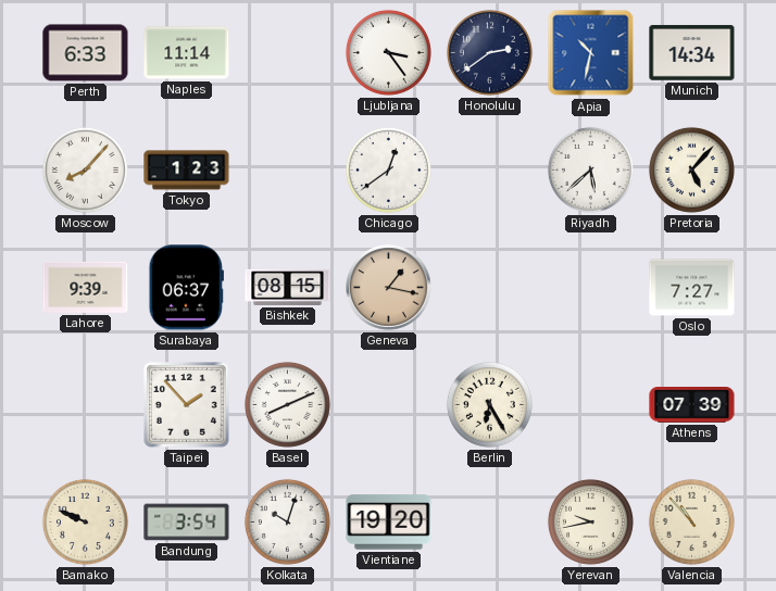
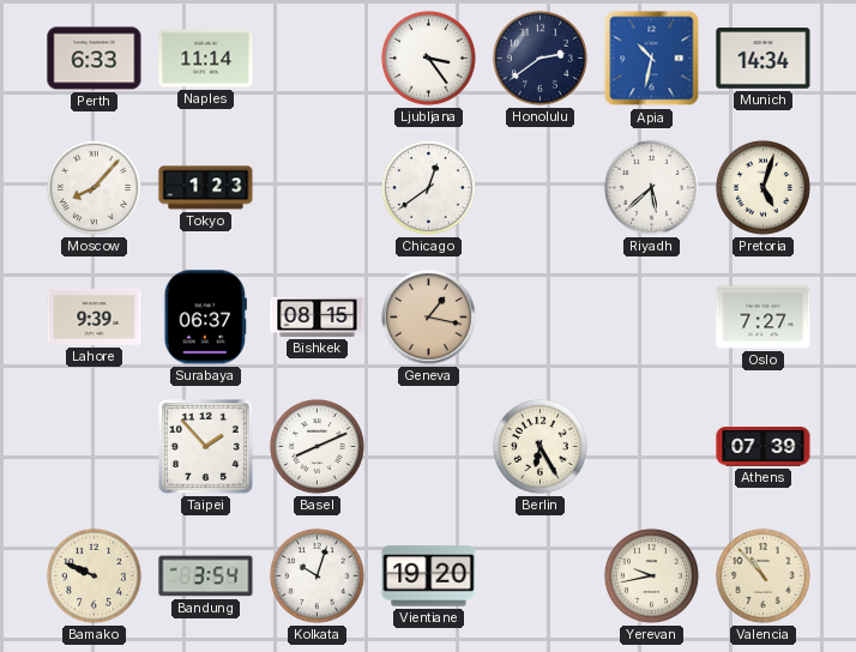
Pretoria: 5:07 -> 5:03
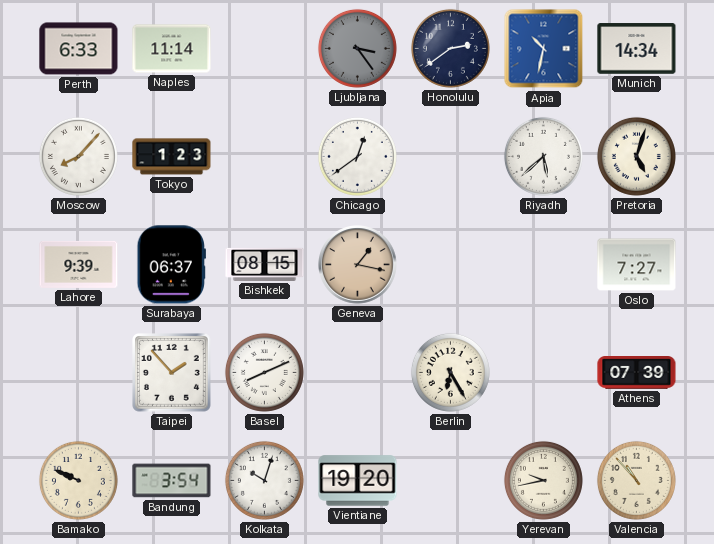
Ljubljana dial: white -> grey
